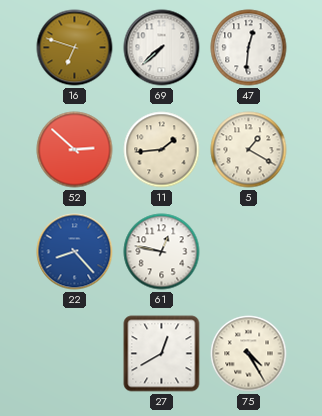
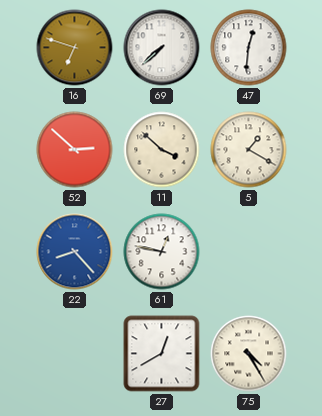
11: 1:44 -> 3:52
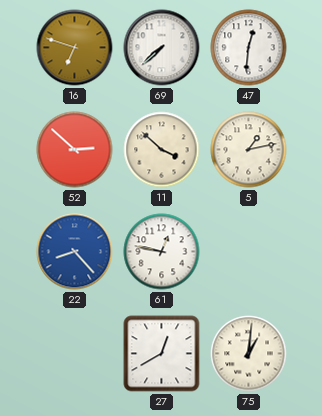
5: 1:20 -> 1:13
75: 4:25 -> 1:01
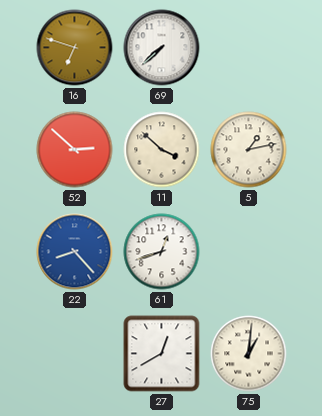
47: 12:31 -> none
61: 12:47 -> 12:42
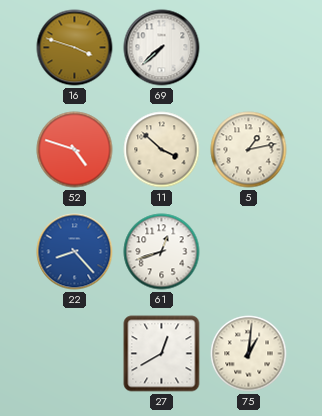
16: 6:48 -> 3:48
52: 2:52 -> 4:48
